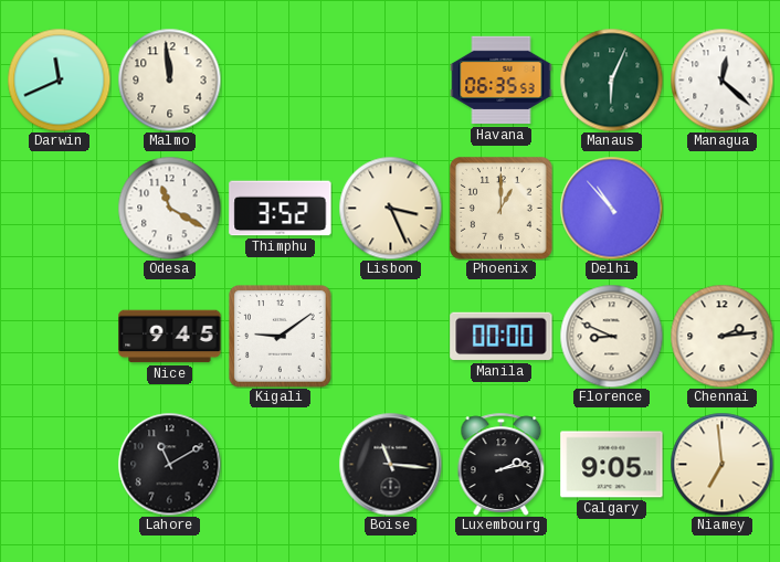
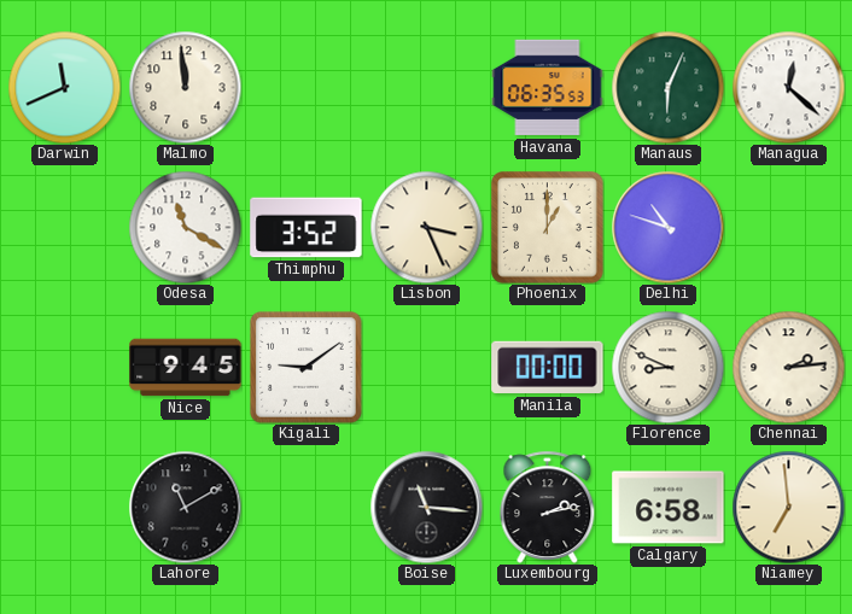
Delhi: 10:53 -> 10:48
Calgary: 9:05 -> 6:58
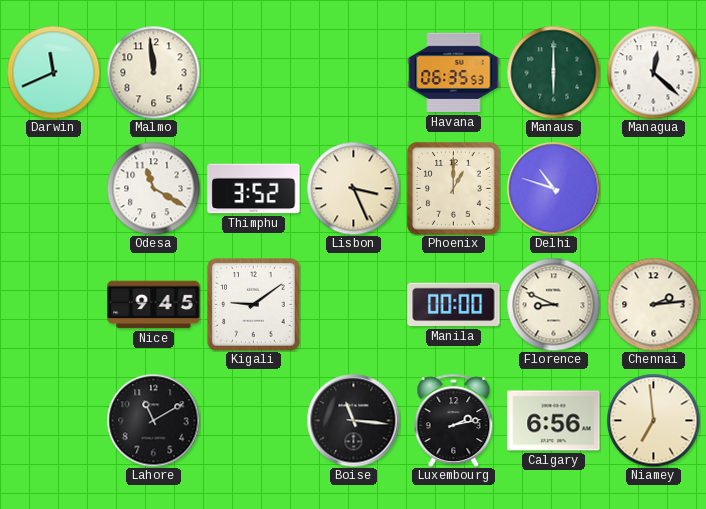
Manaus: 6:04 -> 6:00
Calgary: 6:58 -> 6:56
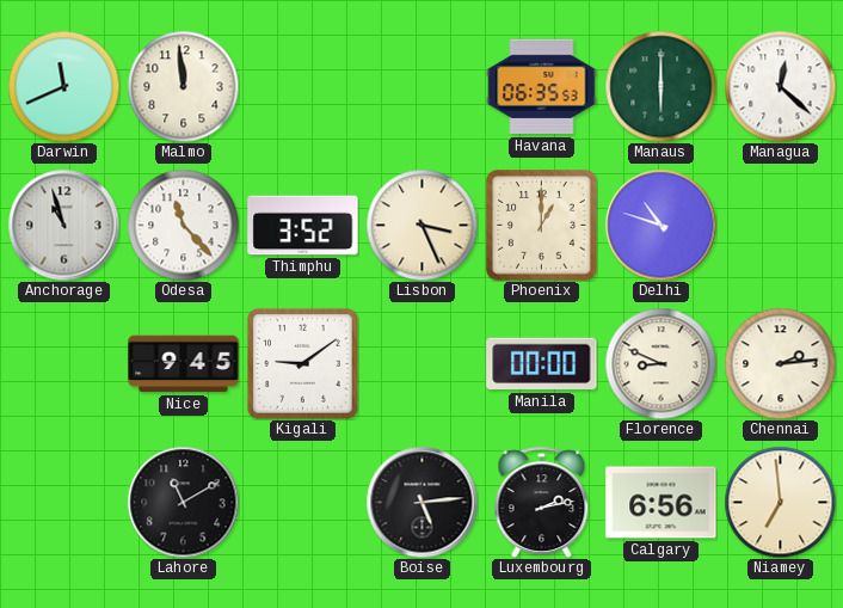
Anchorage: none -> 10:57
Odesa: 11:20 -> 11:23
Boise: 11:16 -> 5:14
